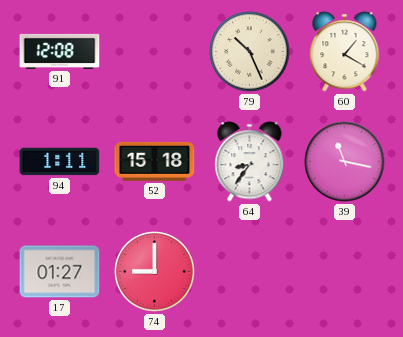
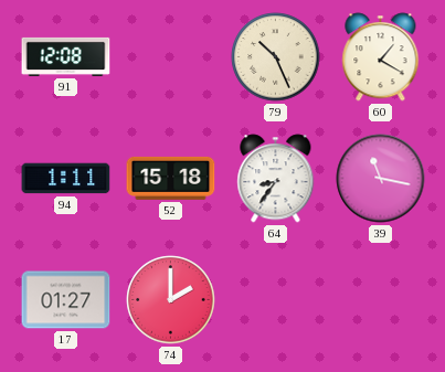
74: 9:00 -> 2:00
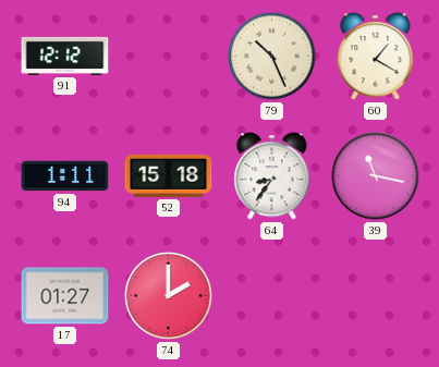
91: 12:08 -> 12:12
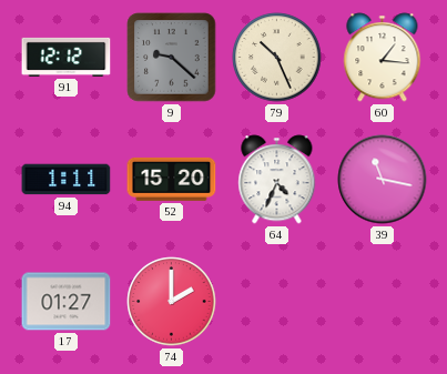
9: none -> 9:22
60: 1:20 -> 1:16
52: 15:18 -> 15:20
64: 8:36 -> 4:34
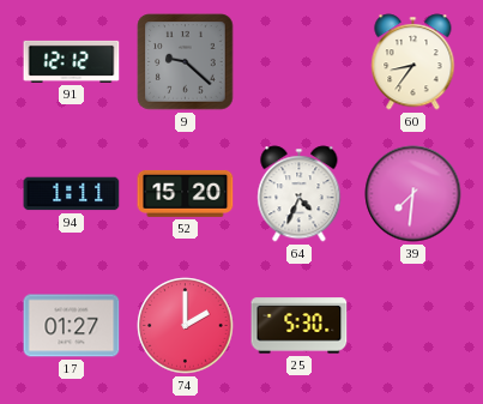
79: 10:26 -> none
60: 1:16 -> 8:36
39: 11:17 -> 7:31
25: none -> 5:30
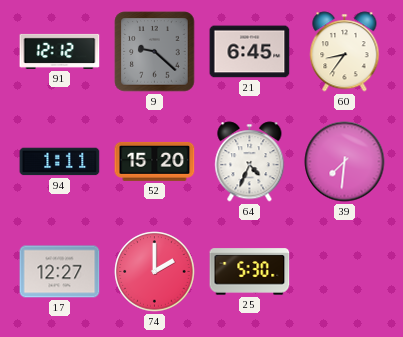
21: none -> 6:45
17: 01:27 -> 12:27
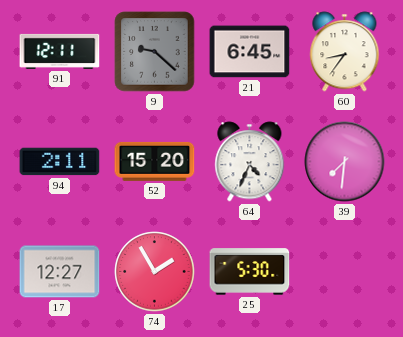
91: 12:12 -> 12:11
94: 1:11 -> 2:11
74: 2:00 -> 1:55
